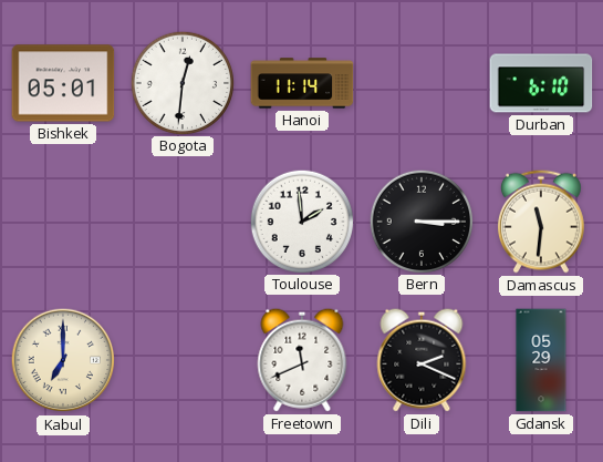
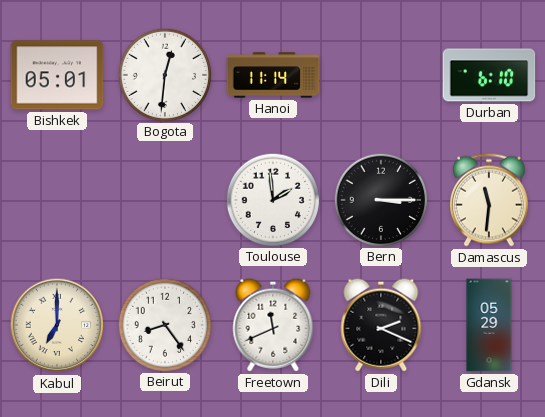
Beirut: none -> 8:24
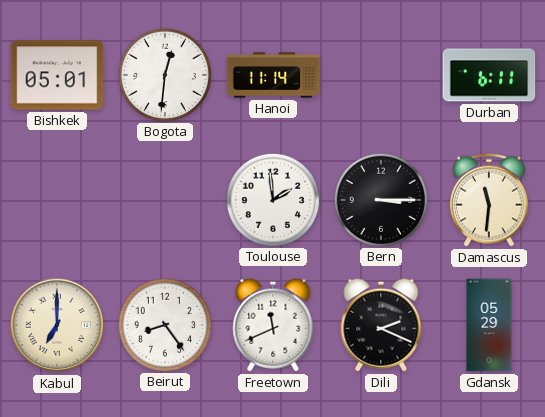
Durban: 6:10 -> 6:11
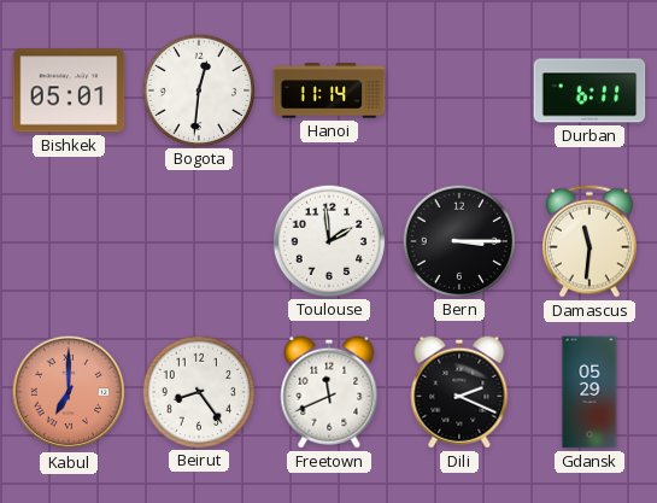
Kabul dial: cream -> salmon
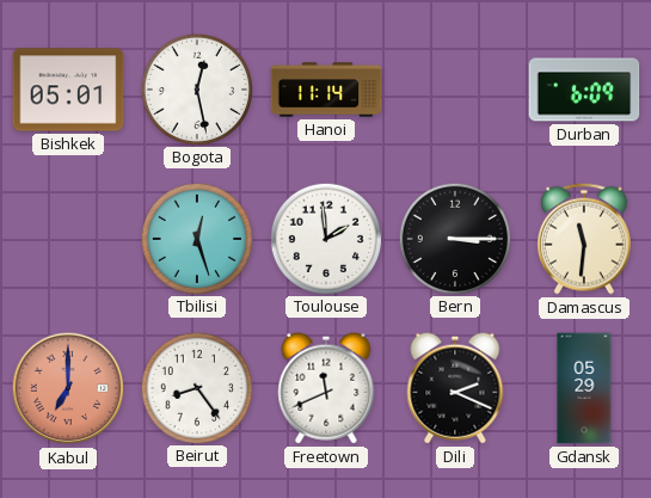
Bogota: 12:31 -> 12:28
Durban: 6:11 -> 6:09
Tbilisi: none -> 12:27
